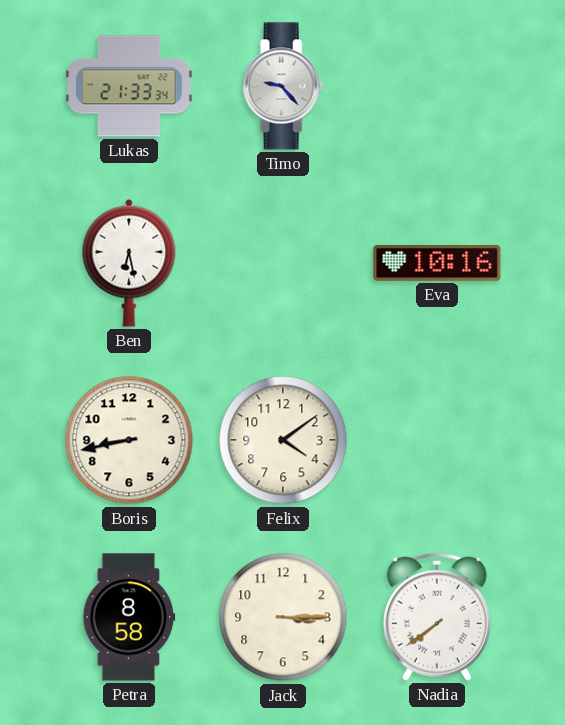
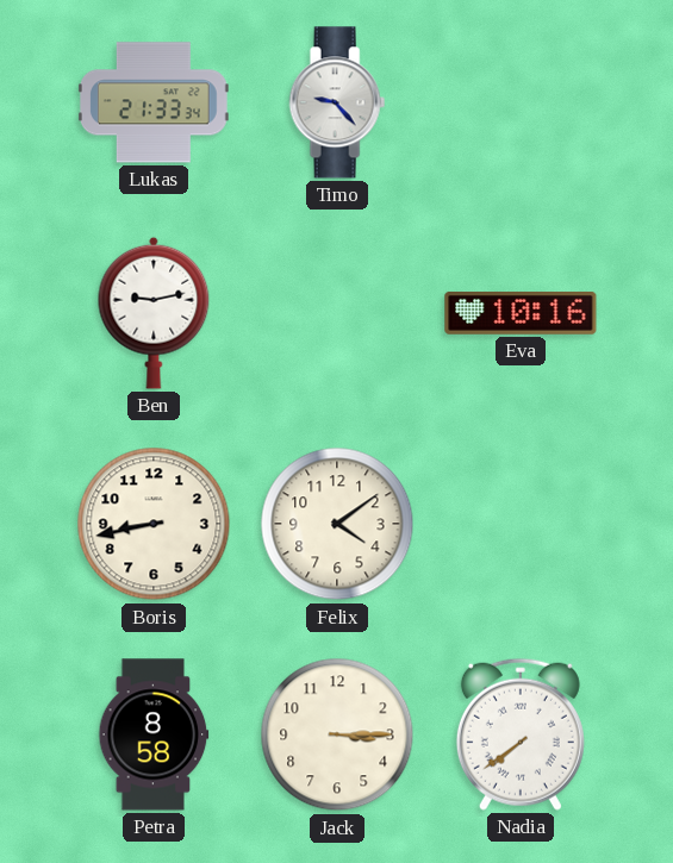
Ben: 6:28 -> 9:13
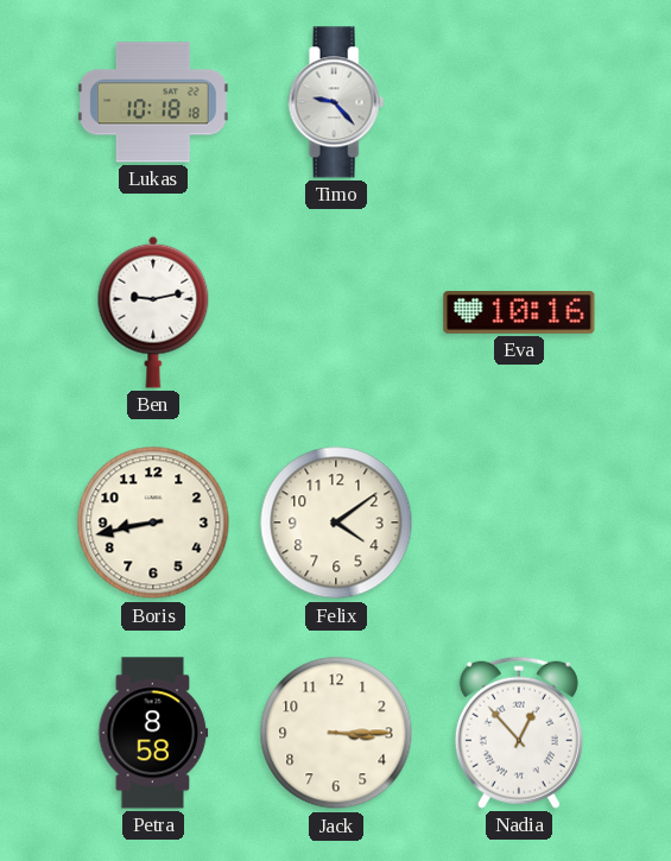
Lukas: 21:33 -> 10:18
Nadia: 7:39 -> 12:53
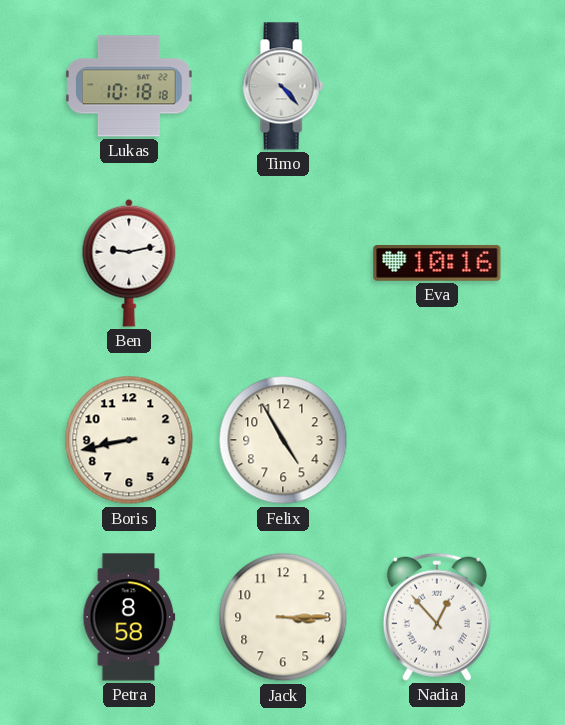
Timo: 9:23 -> 4:23
Felix: 4:09 -> 4:55
